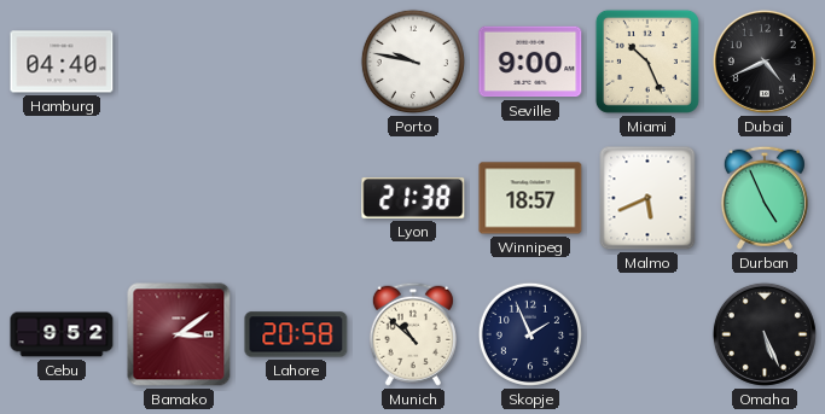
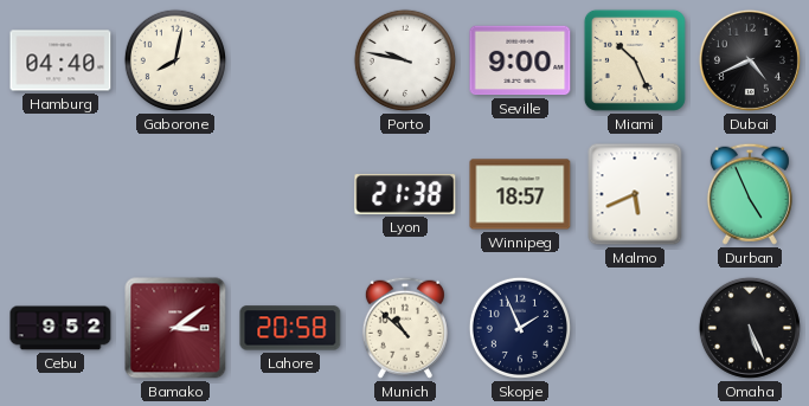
Gaborone: none -> 8:02
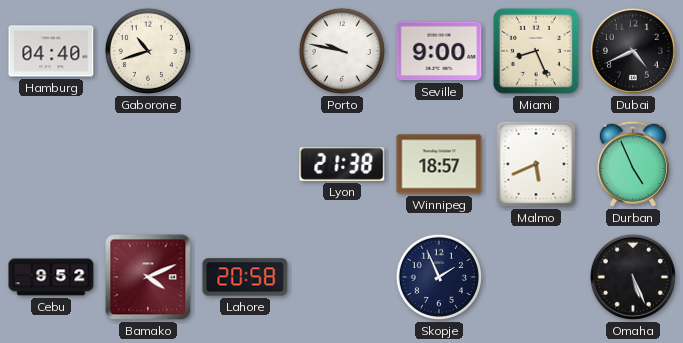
Gaborone: 8:02 -> 10:42
Miami: 10:26 -> 8:26
Bamako: 3:09 -> 4:11
Munich: 10:52 -> none
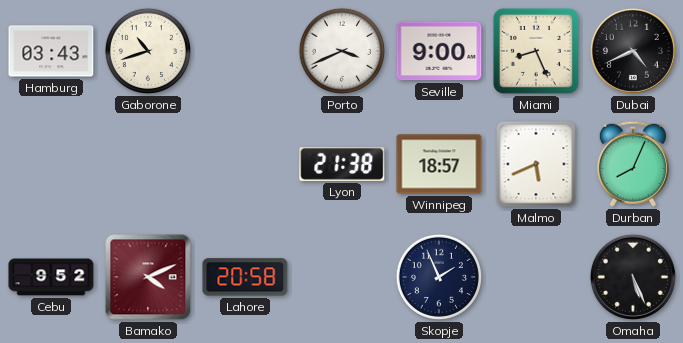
Hamburg: 04:40 -> 03:43
Porto: 9:47 -> 3:41
Durban: 4:56 -> 8:04
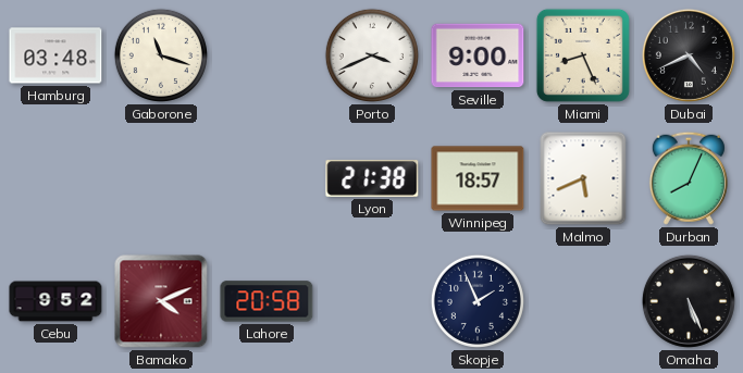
Hamburg: 03:43 -> 03:48
Gaborone: 10:42 -> 11:18
